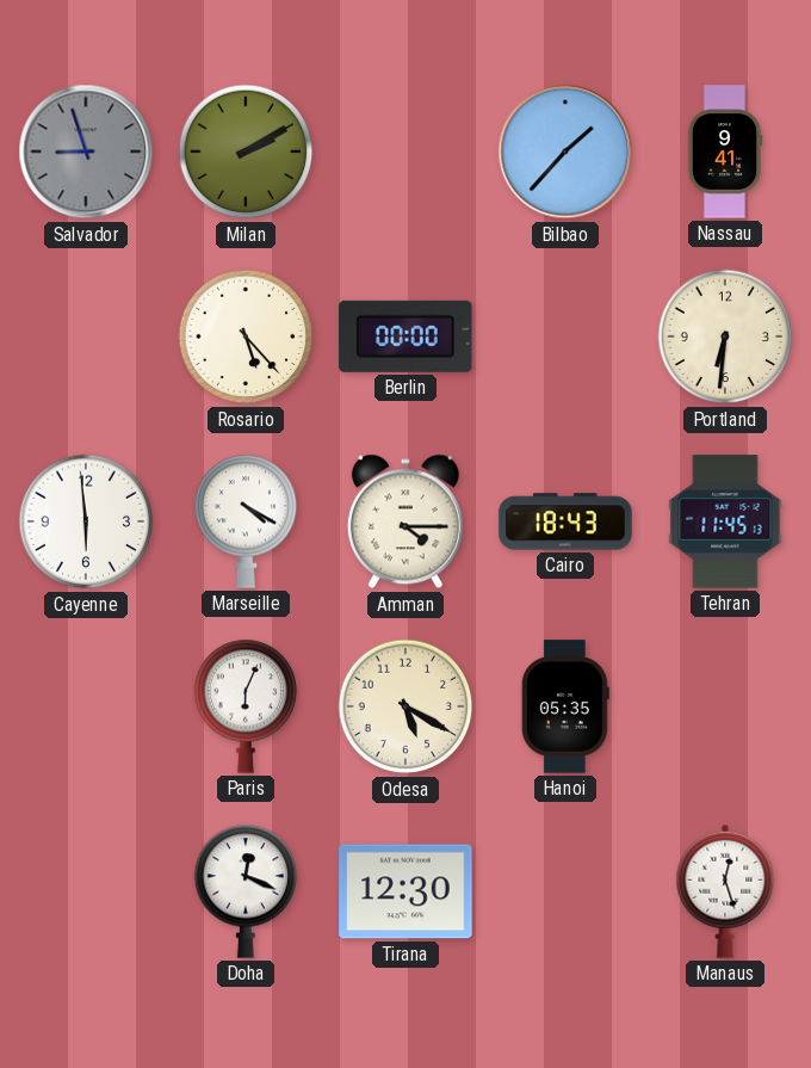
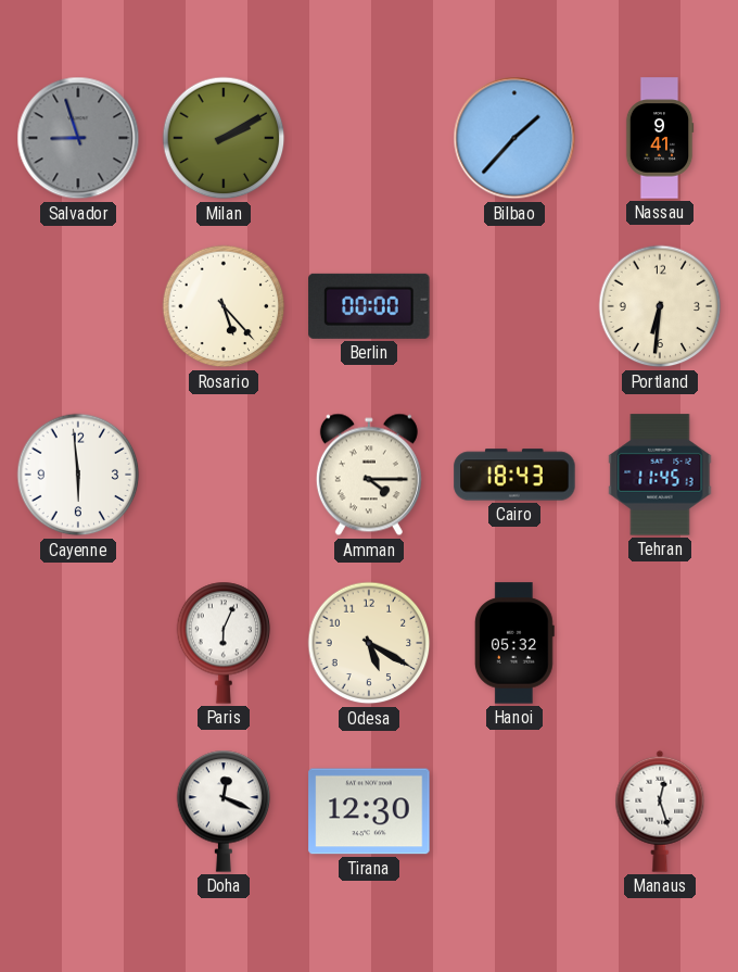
Marseille: 4:20 -> none
Hanoi: 05:35 -> 05:32
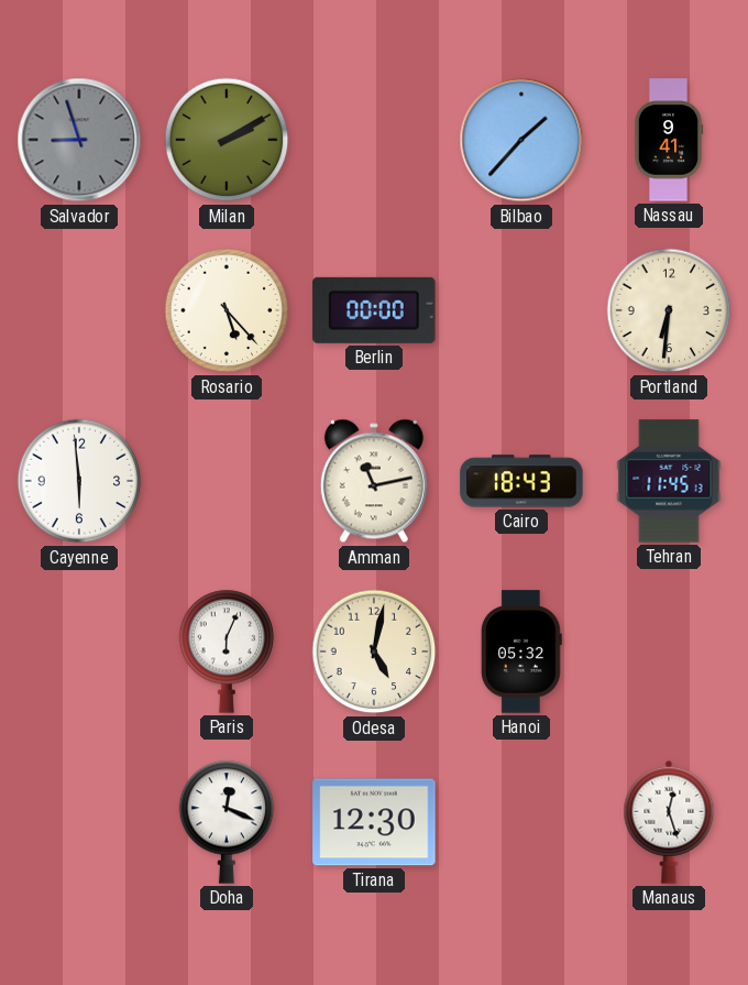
Amman: 4:15 -> 11:13
Odesa: 5:20 -> 5:02
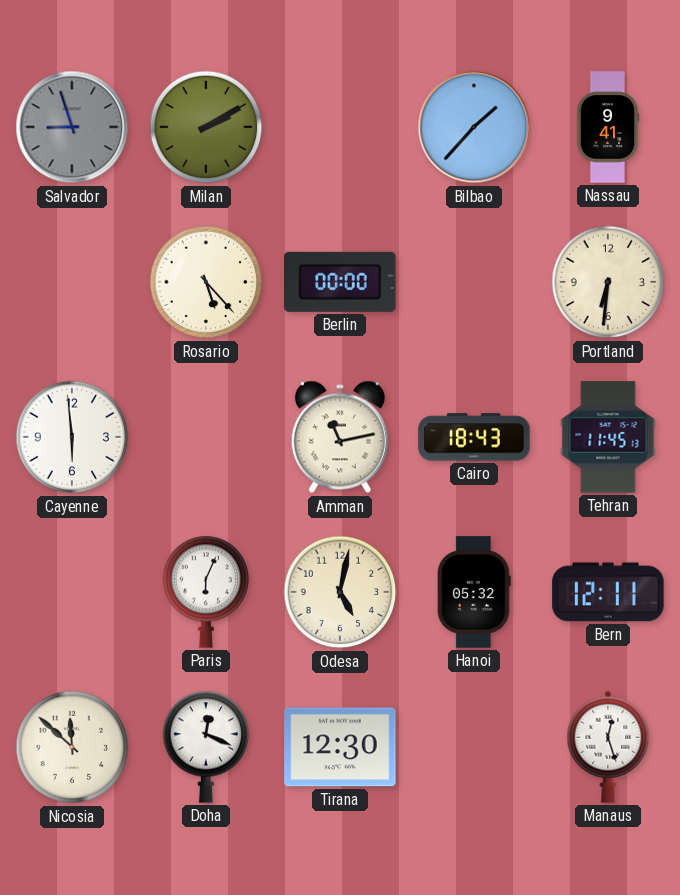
Bern: none -> 12:11
Nicosia: none -> 11:52
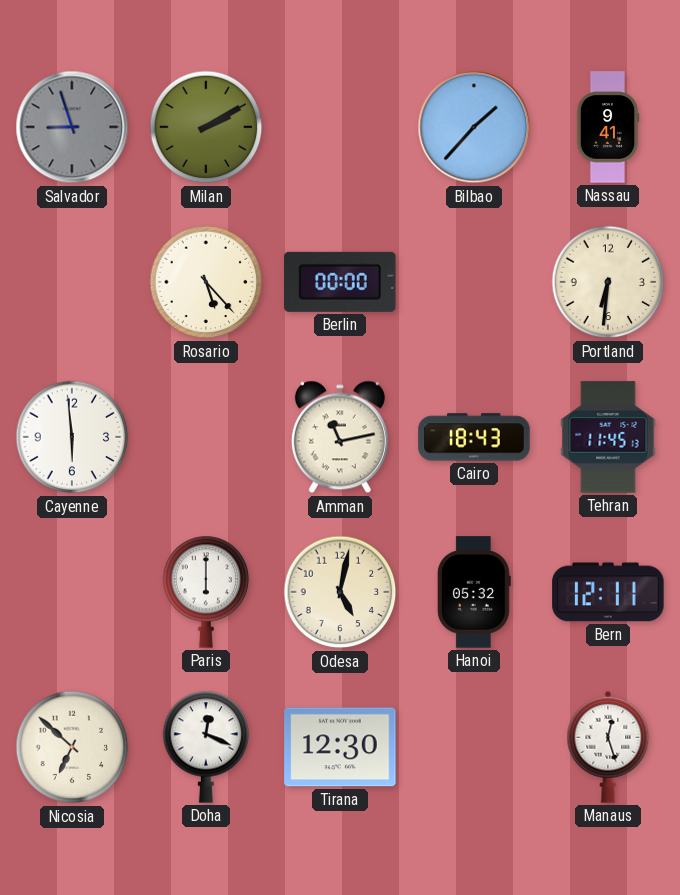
Paris: 6:04 -> 6:00
Nicosia: 11:52 -> 6:52
